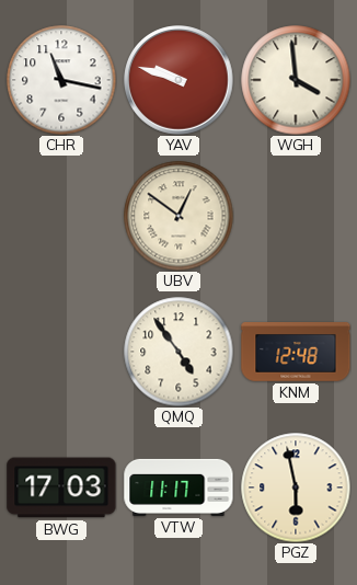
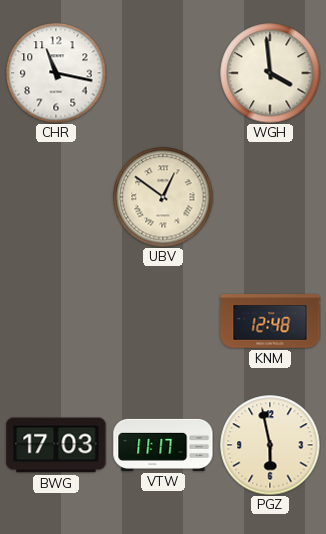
YAV: 9:48 -> none
QMQ: 4:54 -> none
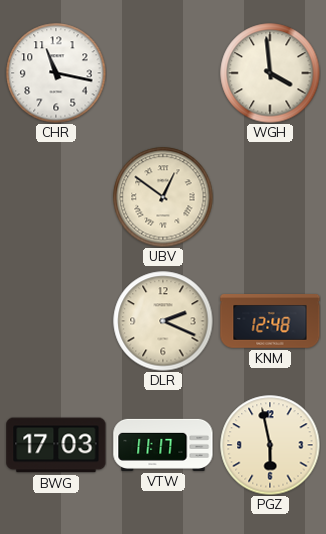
DLR: none -> 2:19
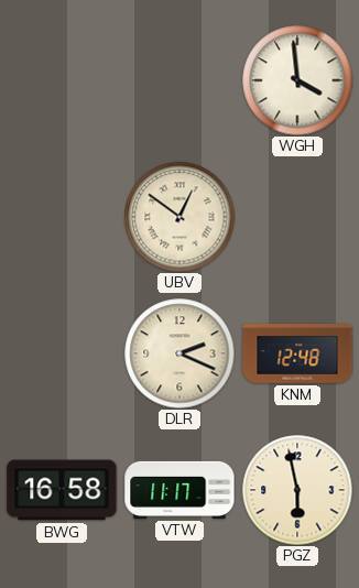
CHR: 11:17 -> none
BWG: 17:03 -> 16:58
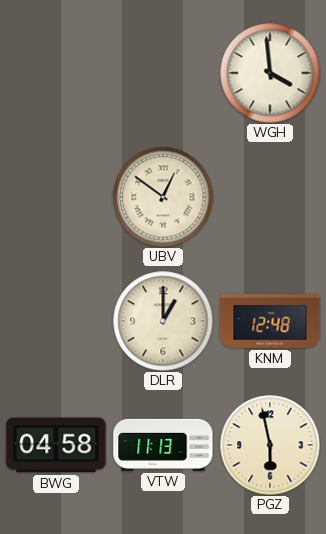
DLR: 2:19 -> 1:00
BWG: 16:58 -> 04:58
VTW: 11:17 -> 11:13
